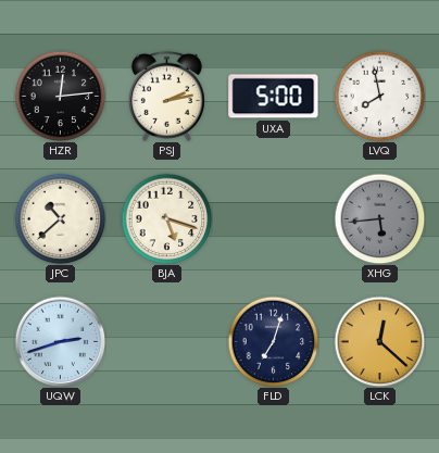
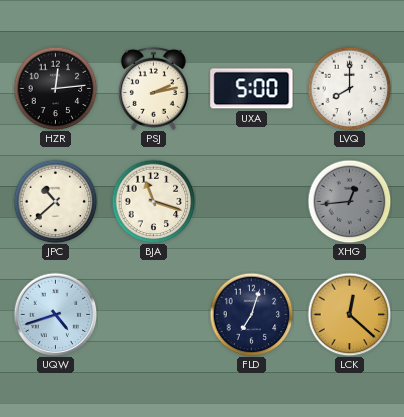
LVQ: 7:58 -> 8:00
BJA: 5:18 -> 11:18
XHG: 5:44 -> 12:44
UQW: 2:42 -> 4:42
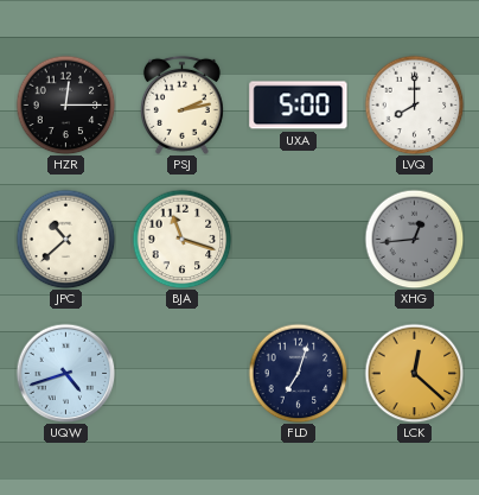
HZR: 12:14 -> 12:15
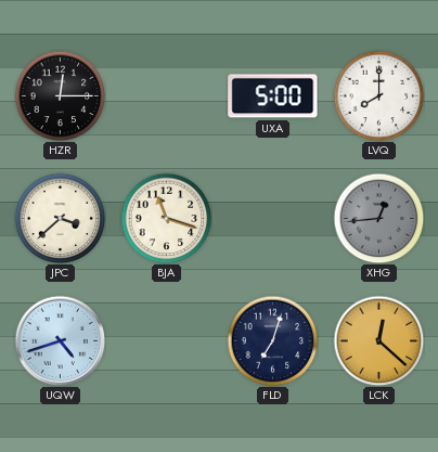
PSJ: 2:13 -> none
JPC: 10:38 -> 3:38
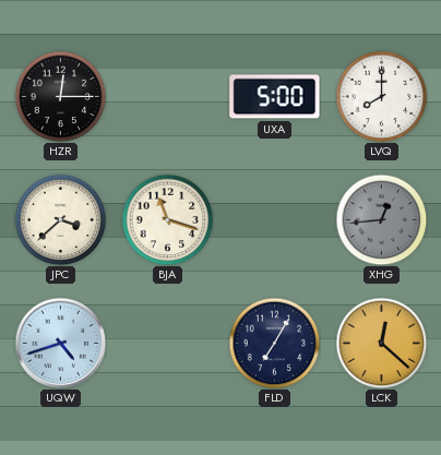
FLD: 7:03 -> 7:05
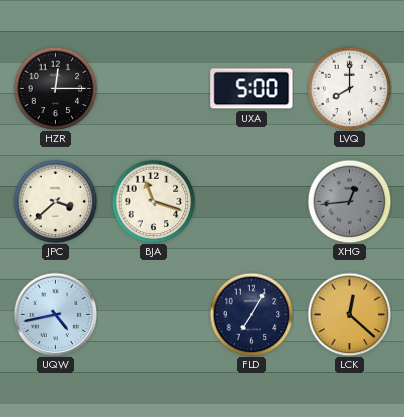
UQW: 4:42 -> 4:43
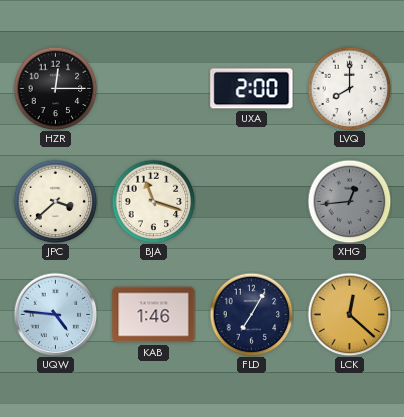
UXA: 5:00 -> 2:00
UQW: 4:43 -> 4:46
KAB: none -> 1:46
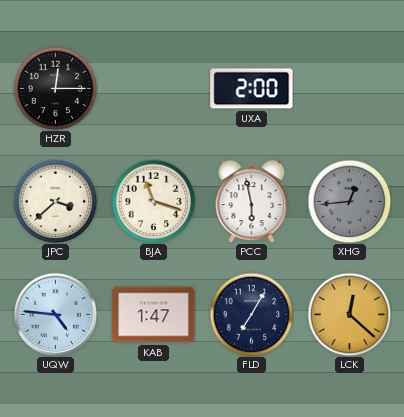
LVQ: 8:00 -> none
PCC: none -> 5:58
KAB: 1:46 -> 1:47
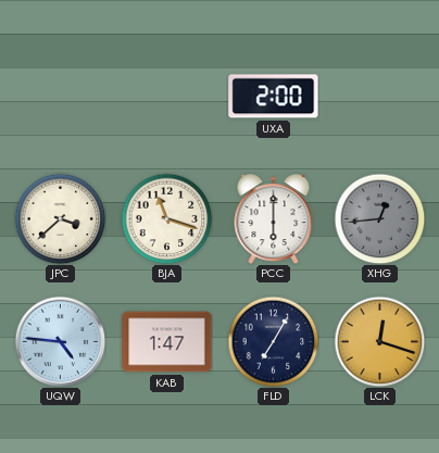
HZR: 12:15 -> none
PCC: 5:58 -> 6:00
LCK: 12:22 -> 12:18
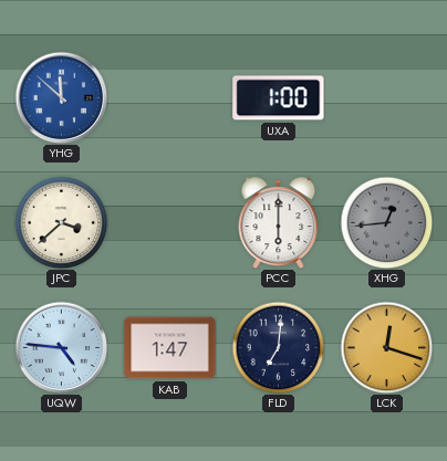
YHG: none -> 11:52
UXA: 2:00 -> 1:00
BJA: 11:18 -> none
FLD: 7:05 -> 7:01
